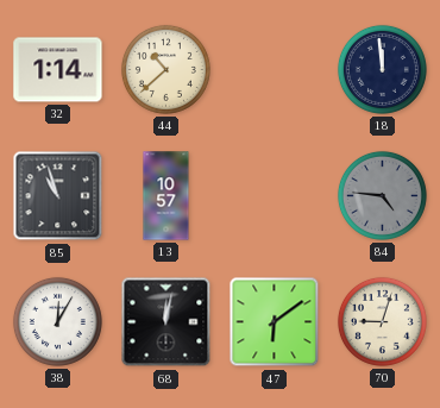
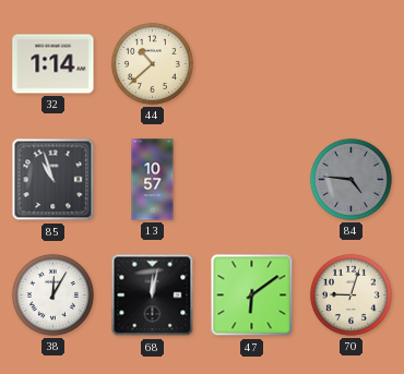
18: 11:59 -> none
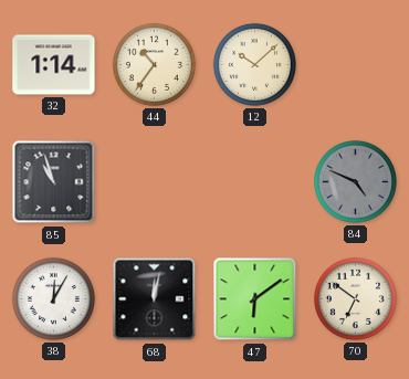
44: 10:38 -> 10:36
12: none -> 10:08
13: 10:57 -> none
84: 4:46 -> 4:49
70: 9:03 -> 6:51
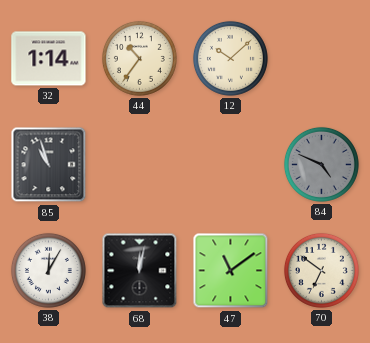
47: 6:09 -> 11:09
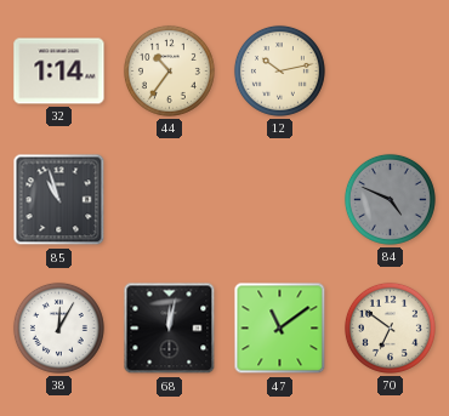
12: 10:08 -> 10:13
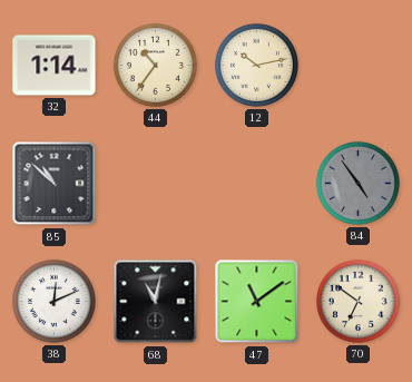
85: 10:57 -> 10:52
84: 4:49 -> 4:54
38: 12:05 -> 12:11
68: 12:02 -> 11:02
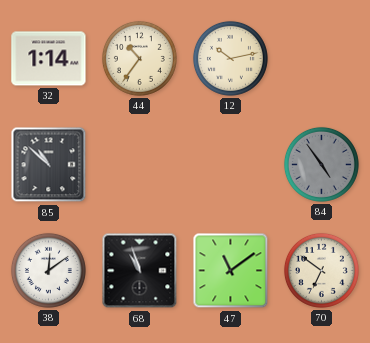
38: 12:11 -> 12:09
68: 11:02 -> 10:57
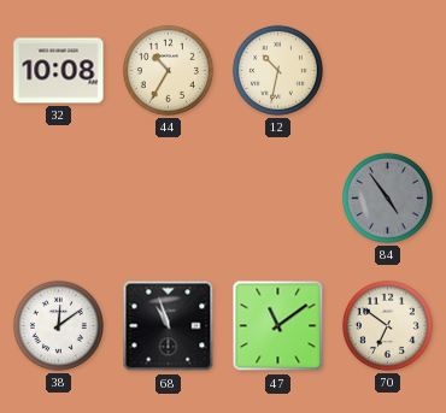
32: 1:14 -> 10:08
44: 10:36 -> 10:35
12: 10:13 -> 10:32
85: 10:52 -> none
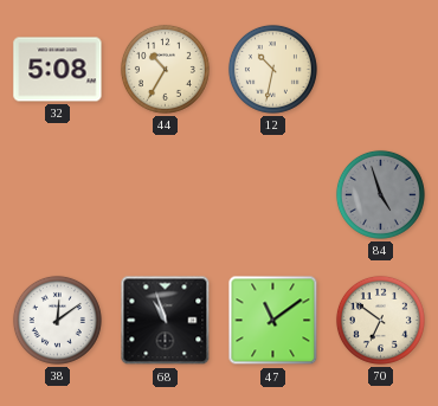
32: 10:08 -> 5:08
84: 4:54 -> 4:57
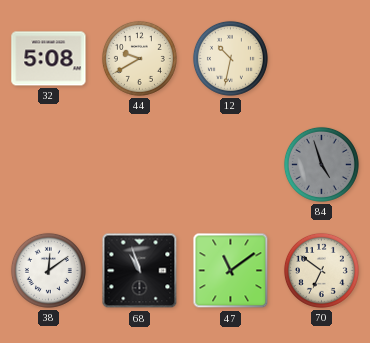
44: 10:35 -> 9:40
